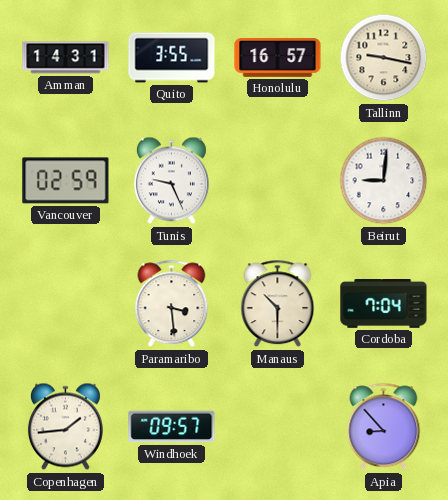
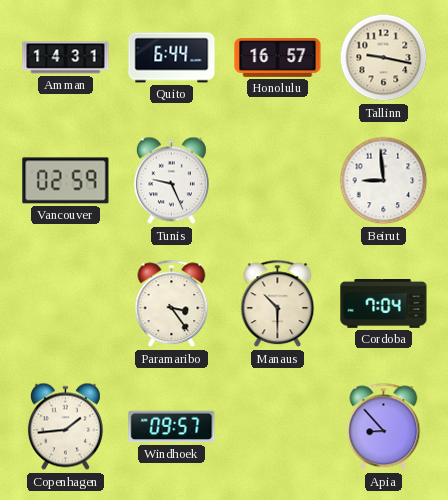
Quito: 3:55 -> 6:44
Beirut: 9:01 -> 8:59
Paramaribo: 3:29 -> 3:24
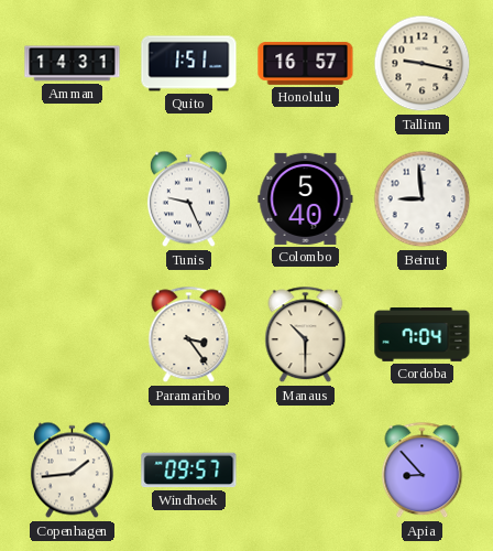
Quito: 6:44 -> 1:51
Vancouver: 02:59 -> none
Colombo: none -> 5:40
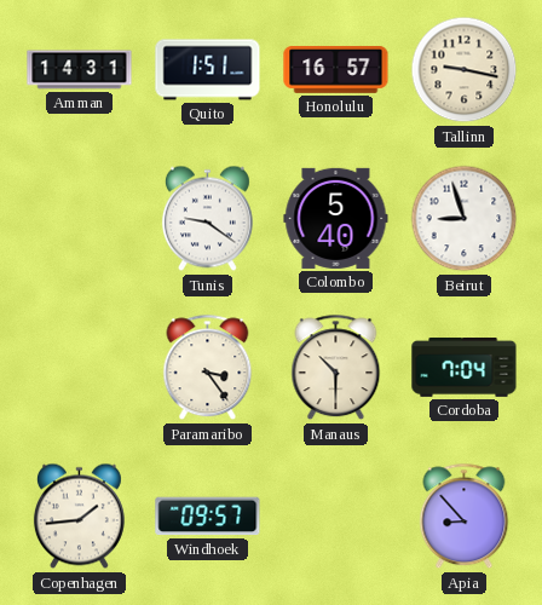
Tunis: 9:26 -> 9:21
Beirut: 8:59 -> 8:57
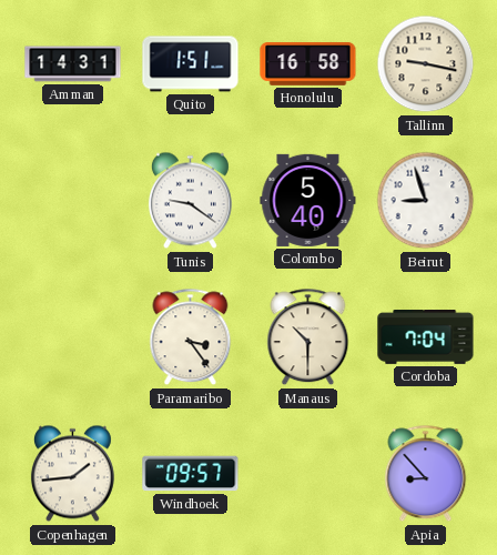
Honolulu: 16:57 -> 16:58
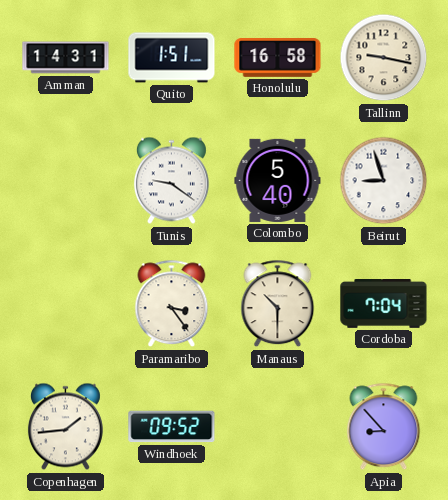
Windhoek: 09:57 -> 09:52
